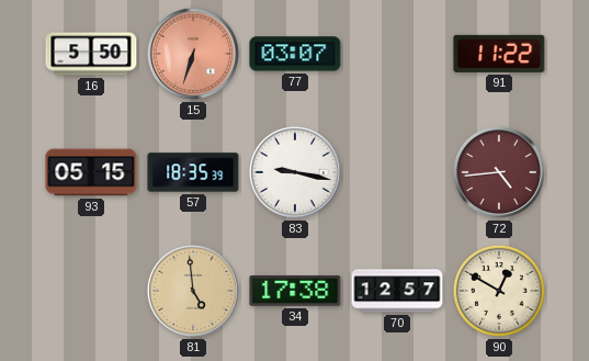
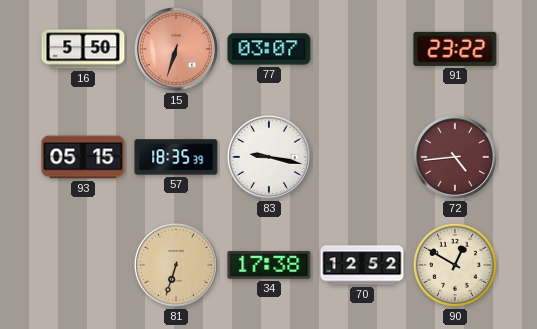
91: 11:22 -> 23:22
81: 4:59 -> 6:33
70: 12:57 -> 12:52
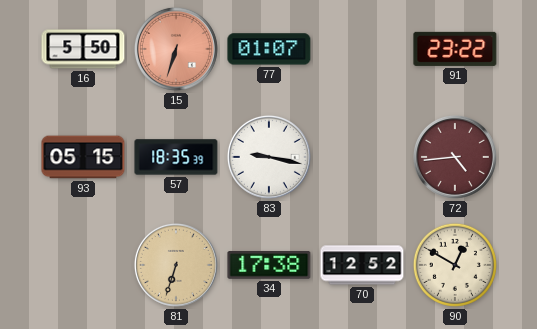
77: 03:07 -> 01:07
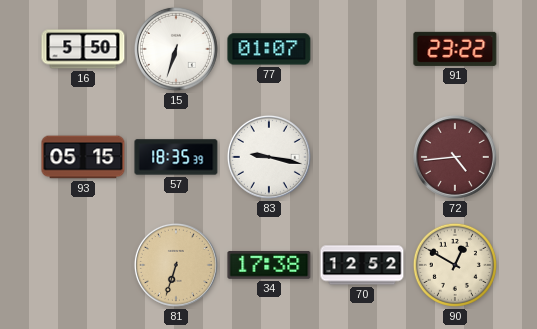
15 dial: salmon -> white
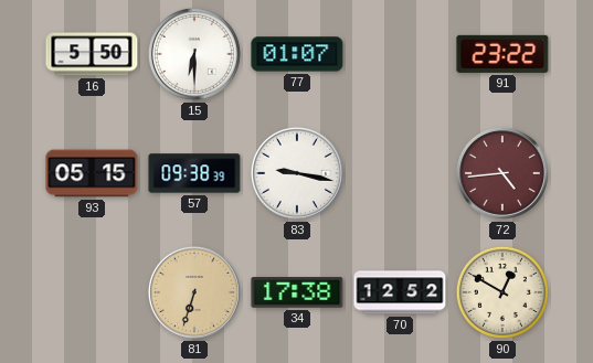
15: 6:33 -> 6:30
57: 18:35 -> 09:38
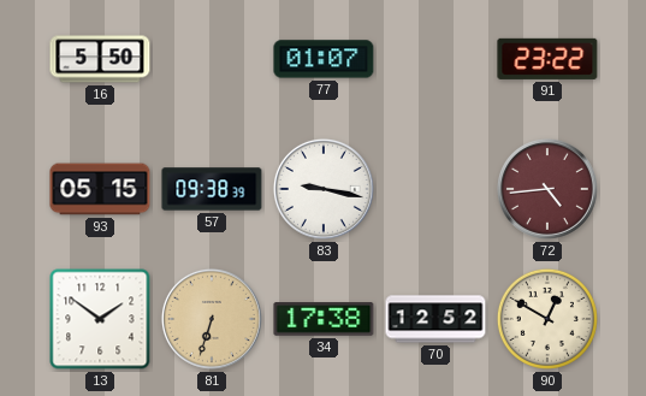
15: 6:30 -> none
13: none -> 1:51
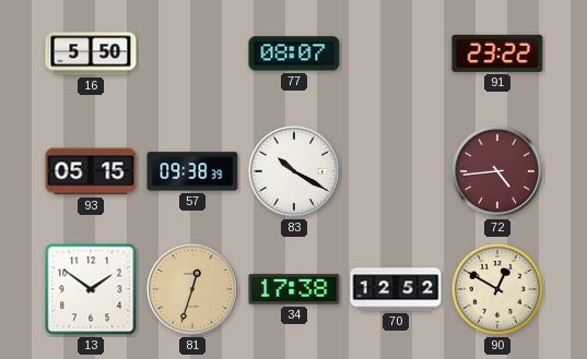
77: 01:07 -> 08:07
83: 9:17 -> 10:20
81: 6:33 -> 12:33
